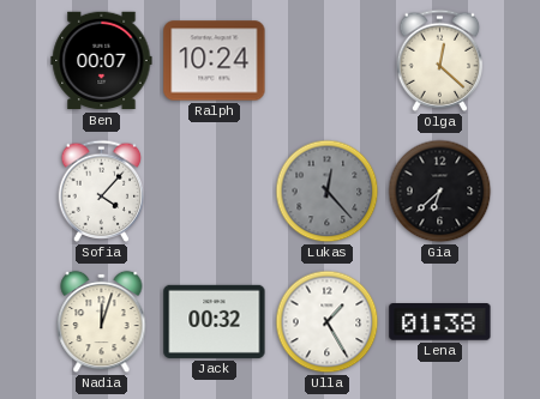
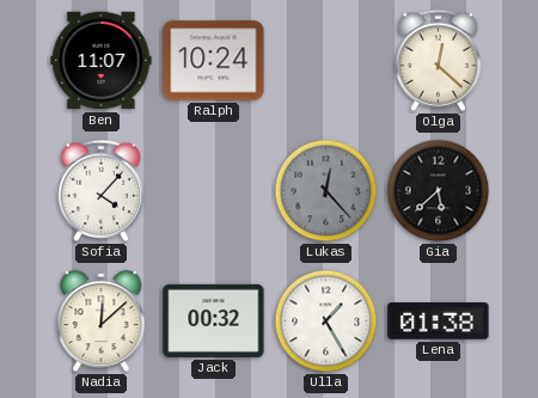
Ben: 00:07 -> 11:07
Gia: 6:38 -> 5:38
Nadia: 12:03 -> 12:08
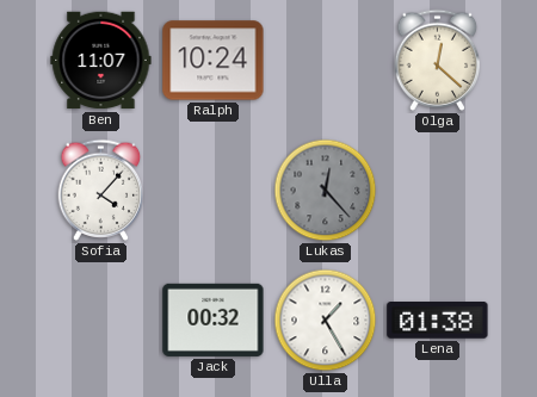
Gia: 5:38 -> none
Nadia: 12:08 -> none
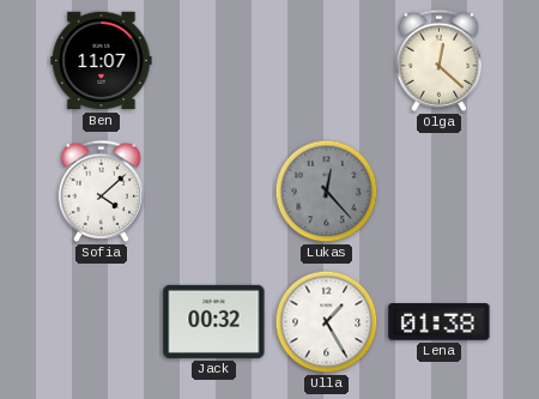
Ralph: 10:24 -> none
Sofia: 4:07 -> 4:08
